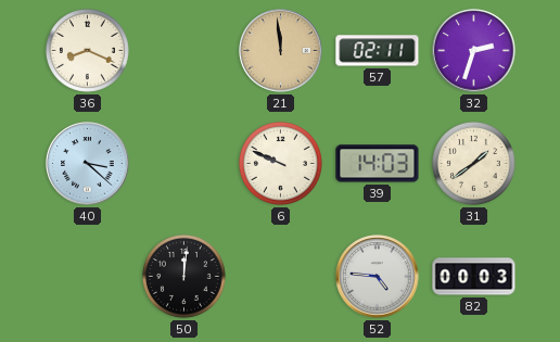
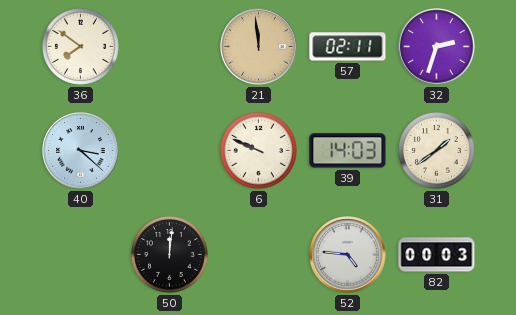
36: 8:19 -> 7:51
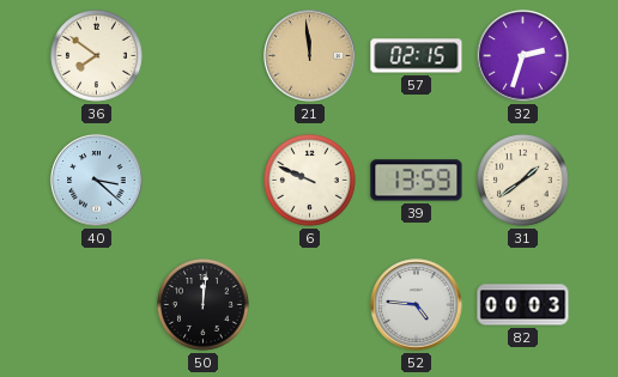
57: 02:11 -> 02:15
39: 14:03 -> 13:59
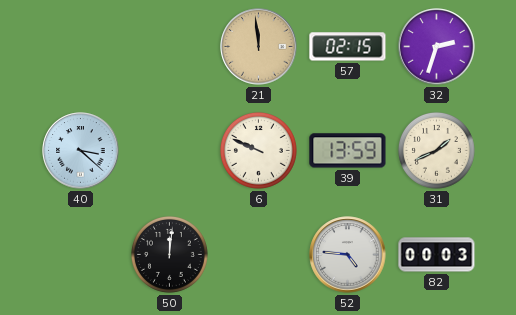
36: 7:51 -> none
31: 1:39 -> 1:41
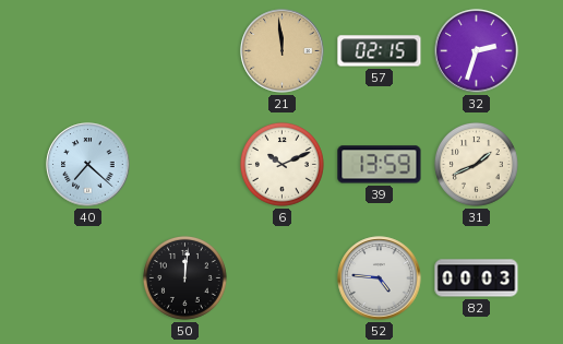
40: 3:22 -> 7:22
6: 9:49 -> 10:11
